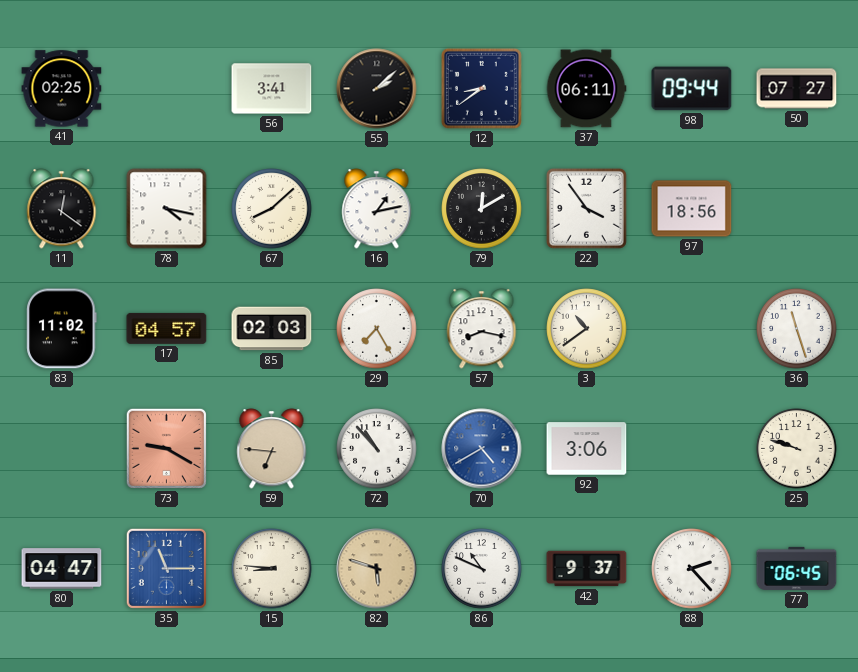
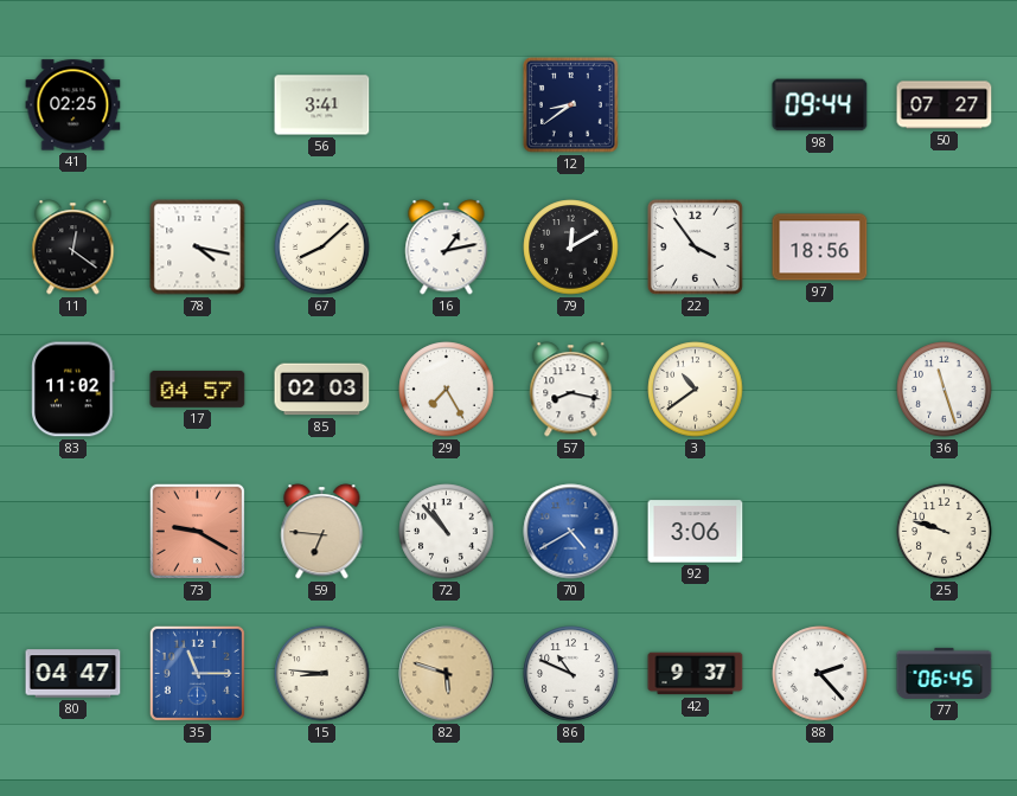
55: 2:08 -> none
37: 06:11 -> none
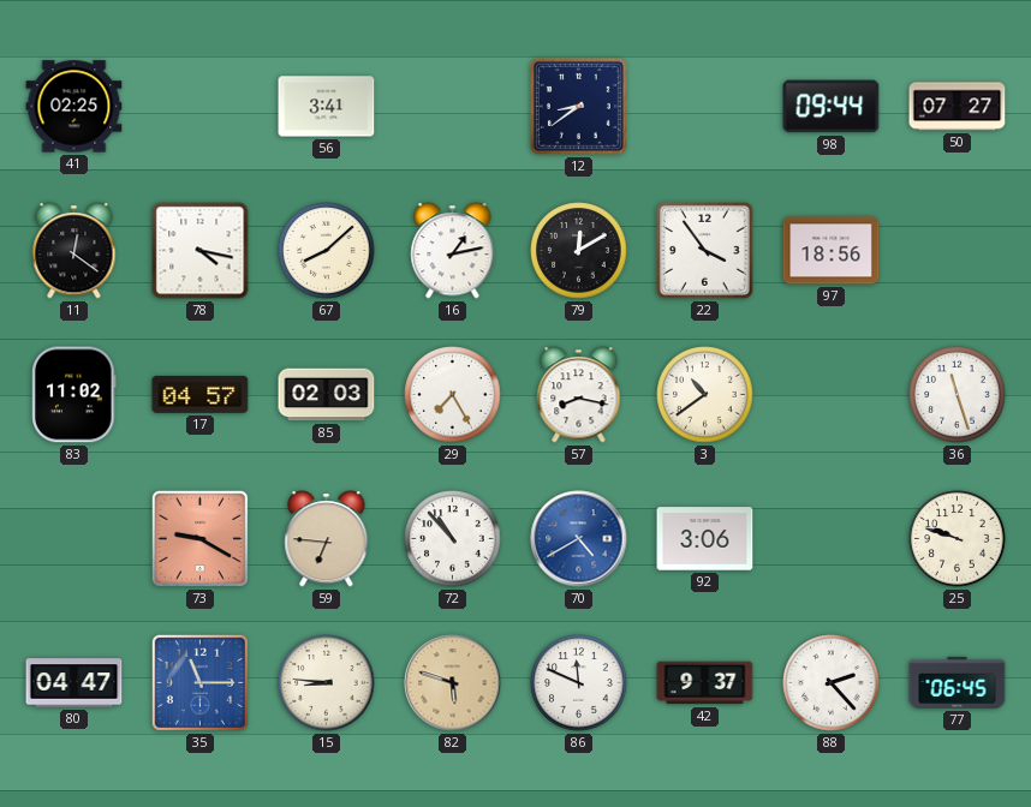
86: 10:49 -> 11:49
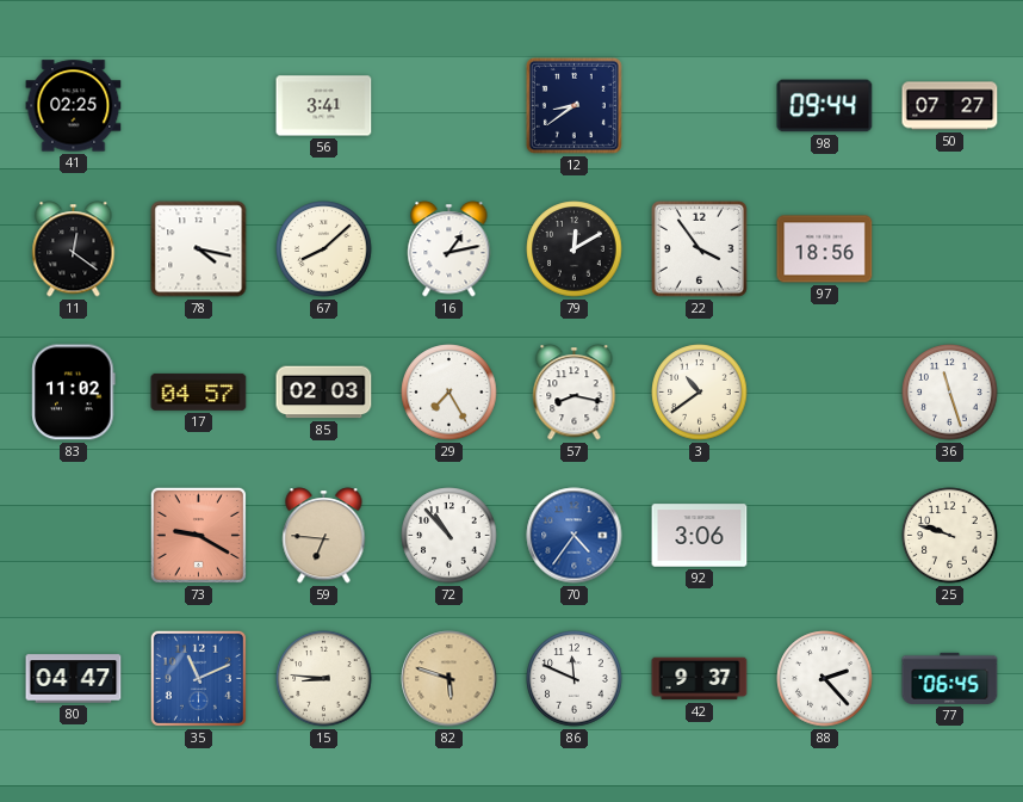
70: 4:40 -> 4:36
35: 11:15 -> 11:11
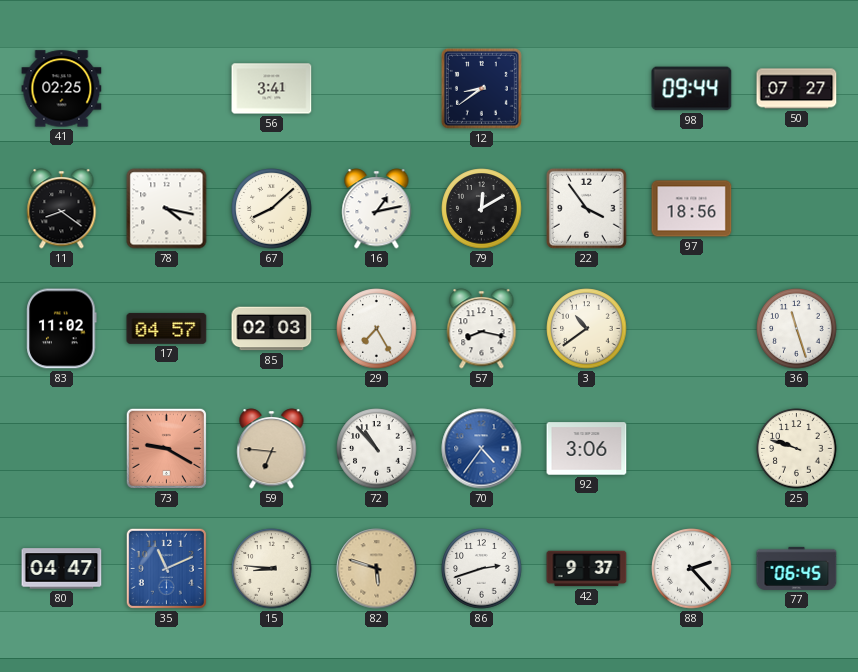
11: 12:21 -> 8:21
86: 11:49 -> 2:42
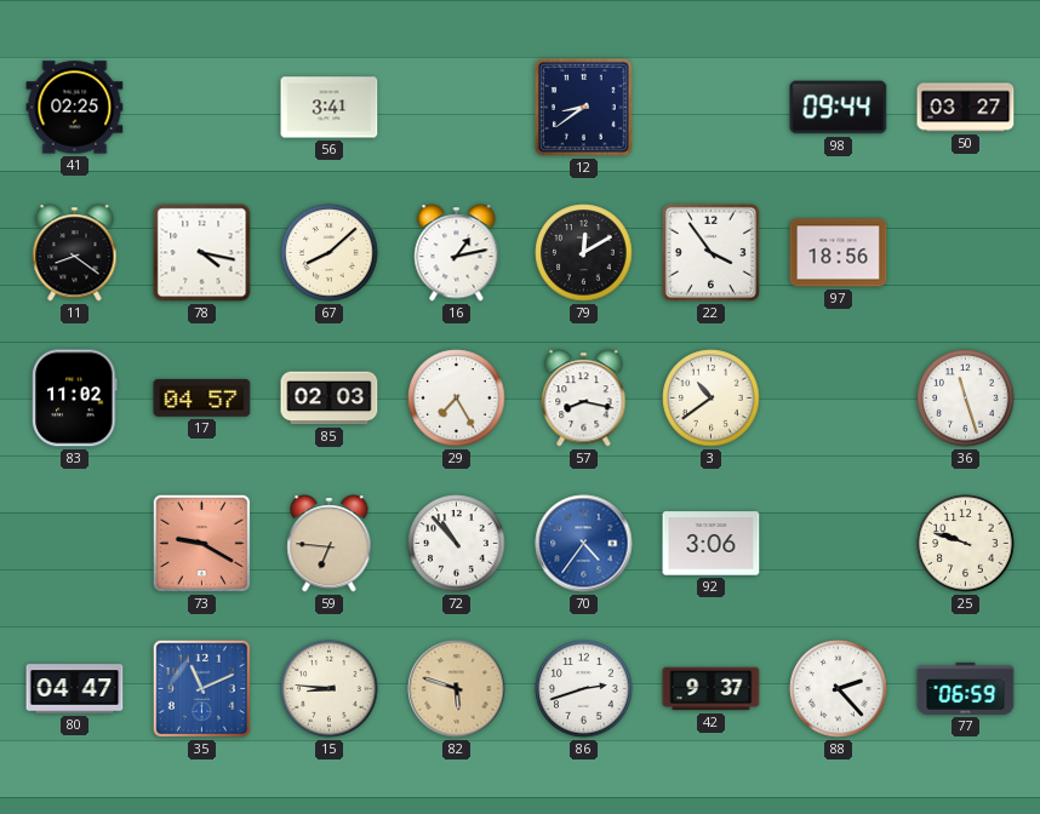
50: 07:27 -> 03:27
77: 06:45 -> 06:59
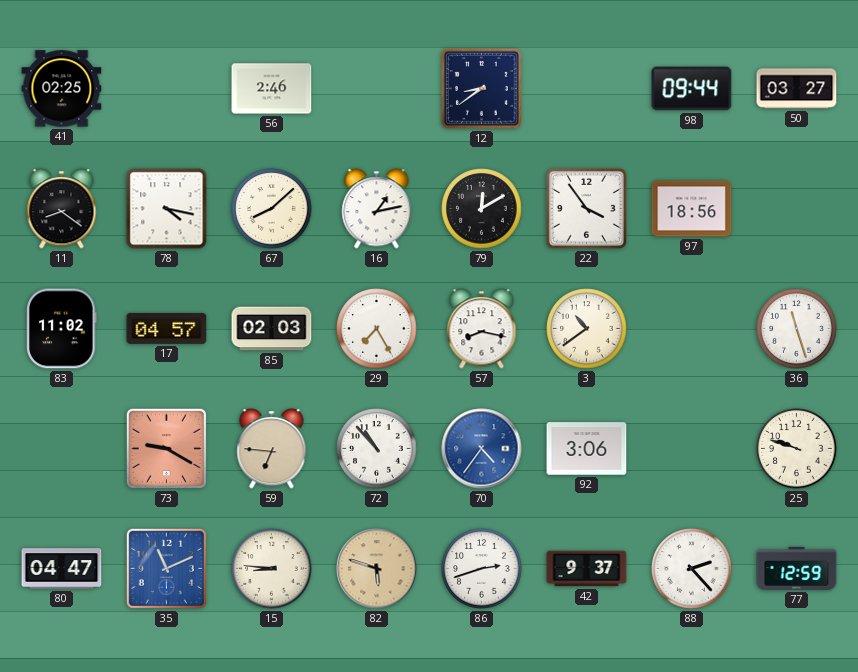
56: 3:41 -> 2:46
77: 06:59 -> 12:59
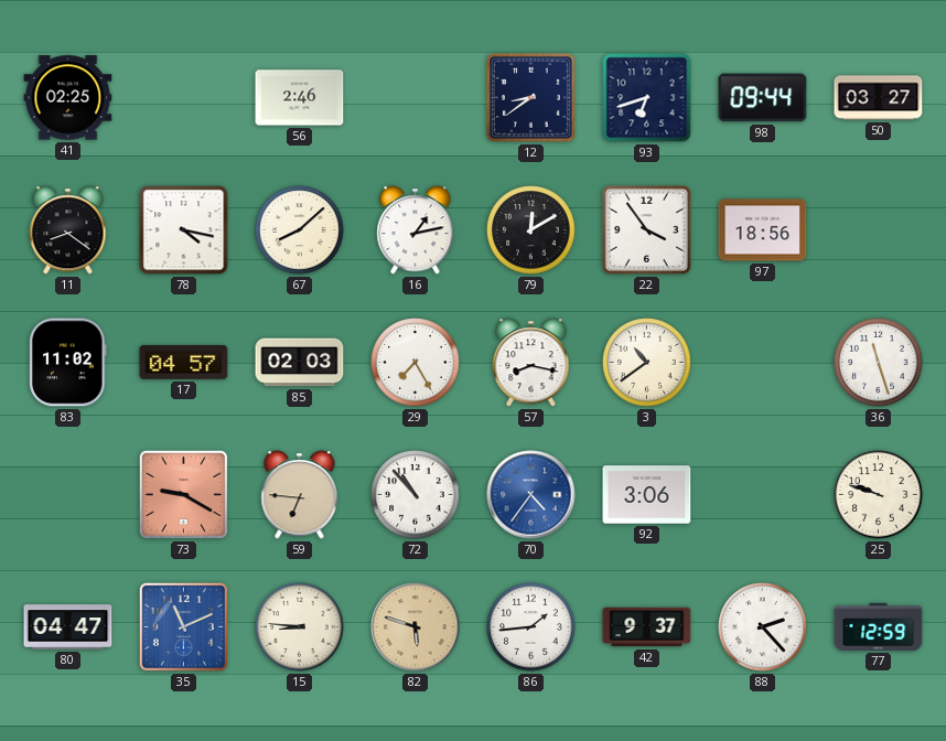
93: none -> 6:42
86: 2:42 -> 1:44
